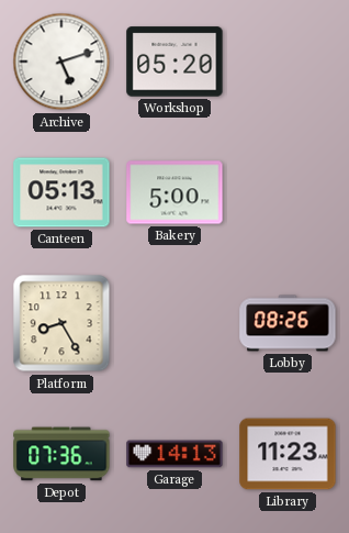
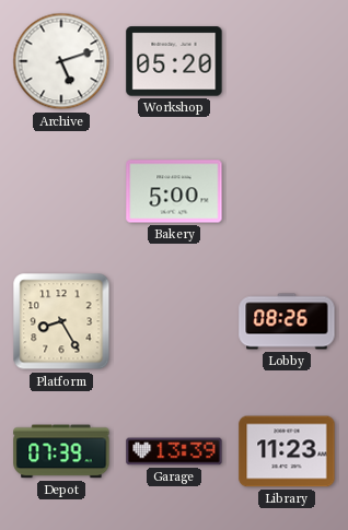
Canteen: 05:13 -> none
Depot: 07:36 -> 07:39
Garage: 14:13 -> 13:39
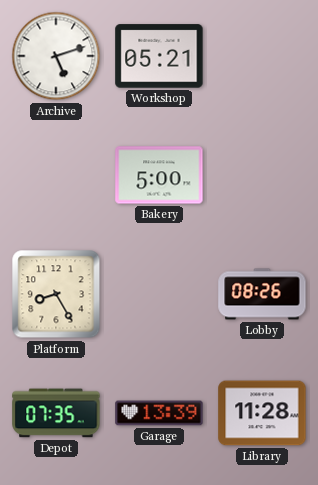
Workshop: 05:20 -> 05:21
Depot: 07:39 -> 07:35
Library: 11:23 -> 11:28
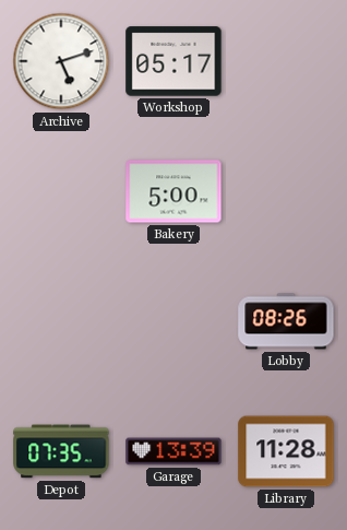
Workshop: 05:21 -> 05:17
Platform: 8:25 -> none
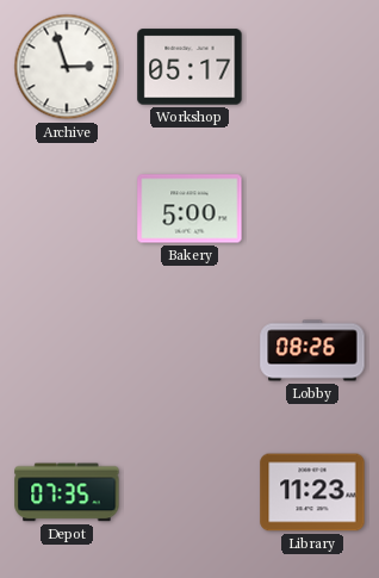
Archive: 5:12 -> 2:57
Garage: 13:39 -> none
Library: 11:28 -> 11:23
